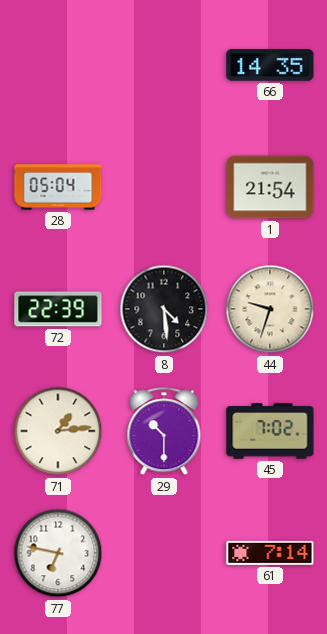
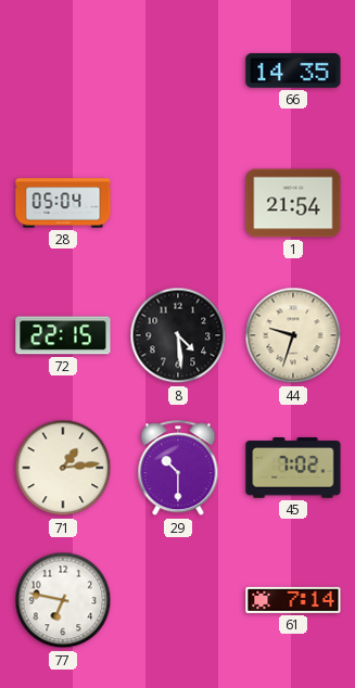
72: 22:39 -> 22:15
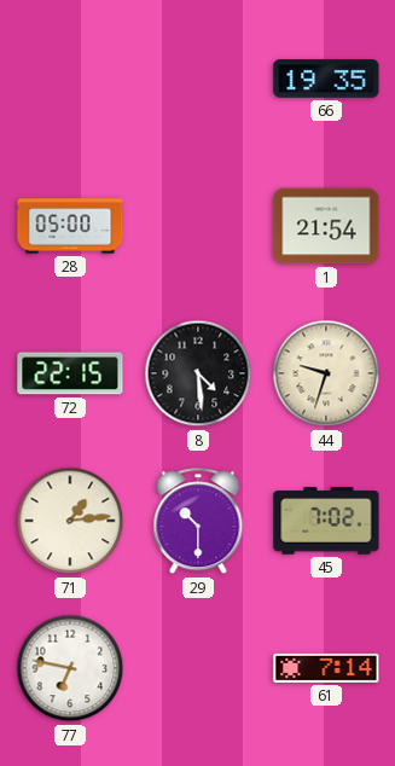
66: 14:35 -> 19:35
28: 05:04 -> 05:00
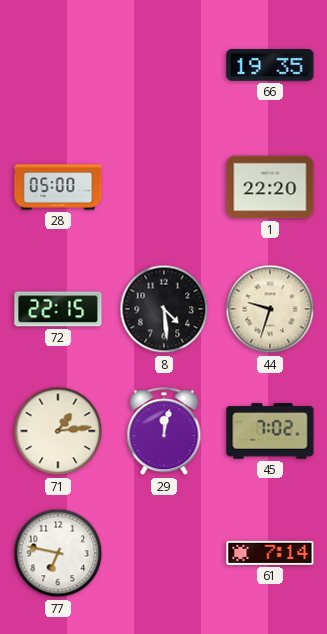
1: 21:54 -> 22:20
29: 10:30 -> 12:02
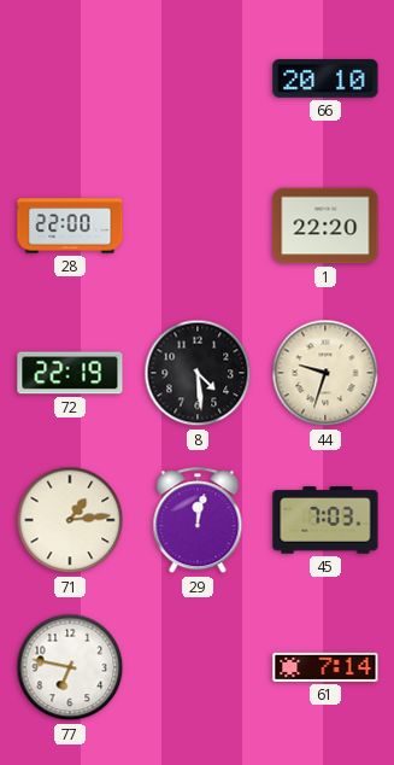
66: 19:35 -> 20:10
28: 05:00 -> 22:00
72: 22:15 -> 22:19
45: 7:02 -> 7:03
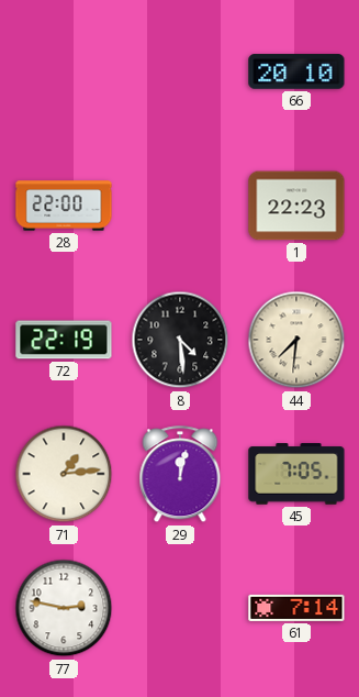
1: 22:20 -> 22:23
44: 9:33 -> 7:31
45: 7:03 -> 7:05
77: 6:47 -> 2:47
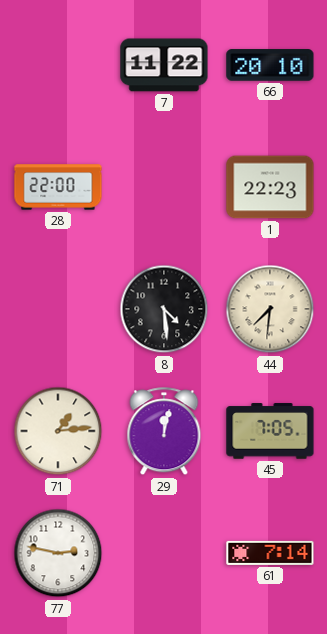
7: none -> 11:22
72: 22:19 -> none
